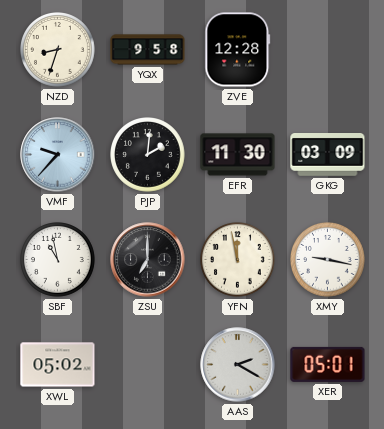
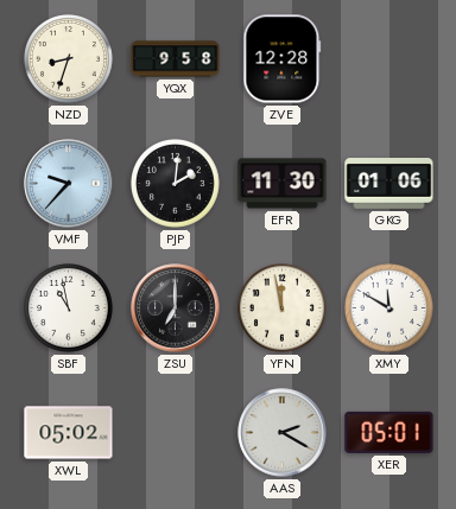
GKG: 03:09 -> 01:06
XMY: 9:17 -> 11:50
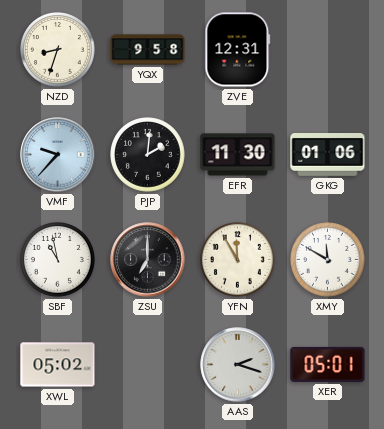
ZVE: 12:28 -> 12:31
YFN: 11:58 -> 11:55
AAS: 2:20 -> 2:18
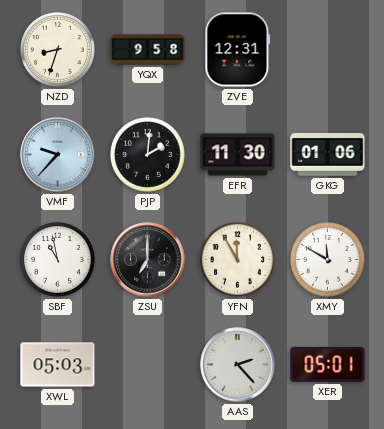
XWL: 05:02 -> 05:03
AAS: 2:18 -> 2:23
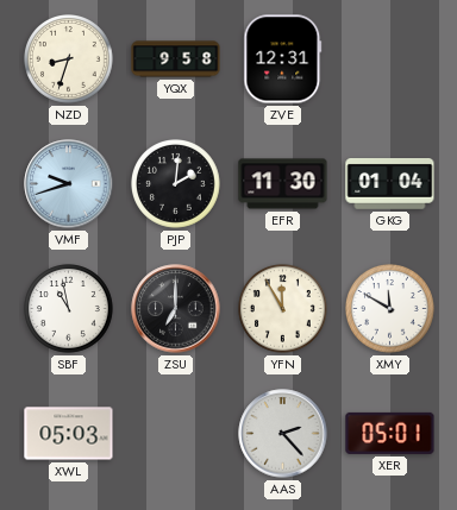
VMF: 9:37 -> 9:42
GKG: 01:06 -> 01:04
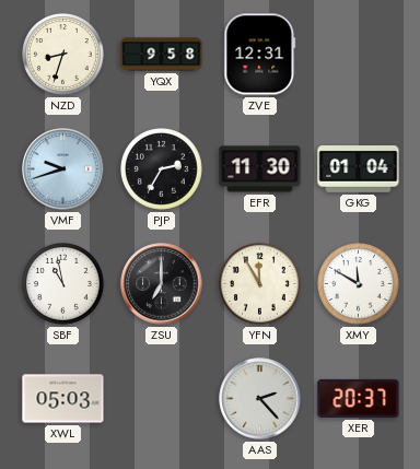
PJP: 2:01 -> 2:35
XER: 05:01 -> 20:37
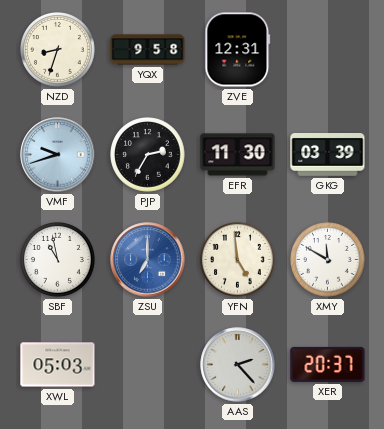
GKG: 01:04 -> 03:39
ZSU dial: black -> blue
YFN: 11:55 -> 4:59
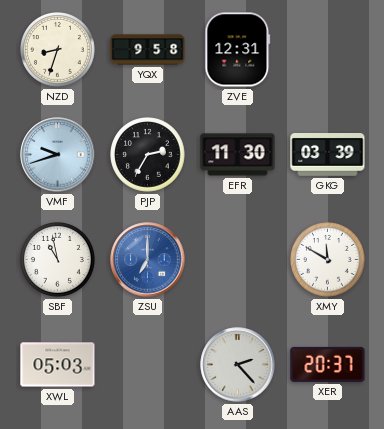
YFN: 4:59 -> none
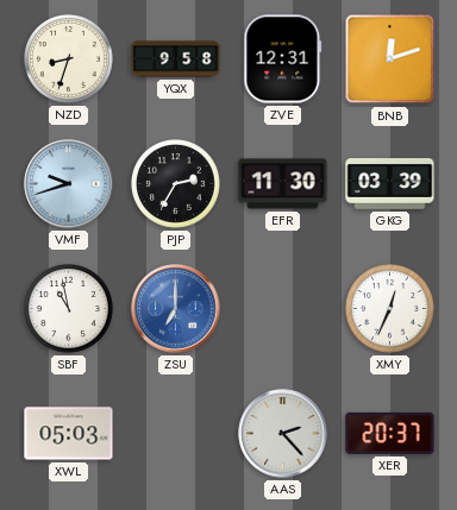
BNB: none -> 12:12
XMY: 11:50 -> 12:34
